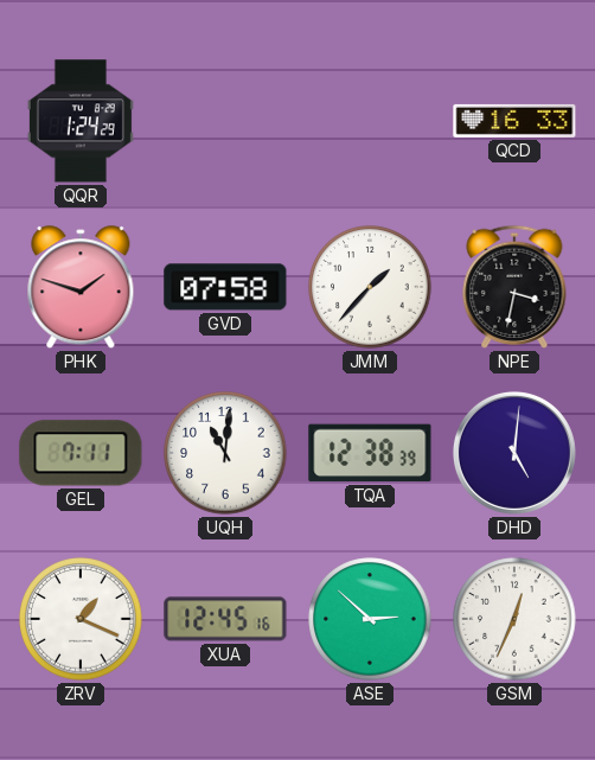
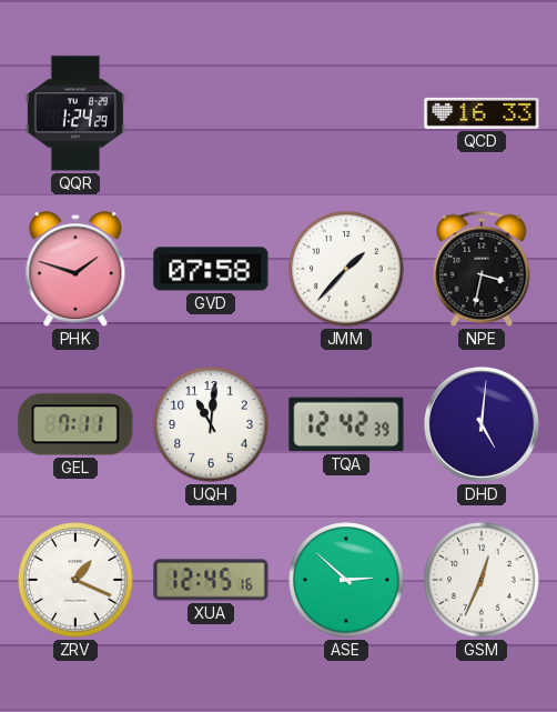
TQA: 12:38 -> 12:42
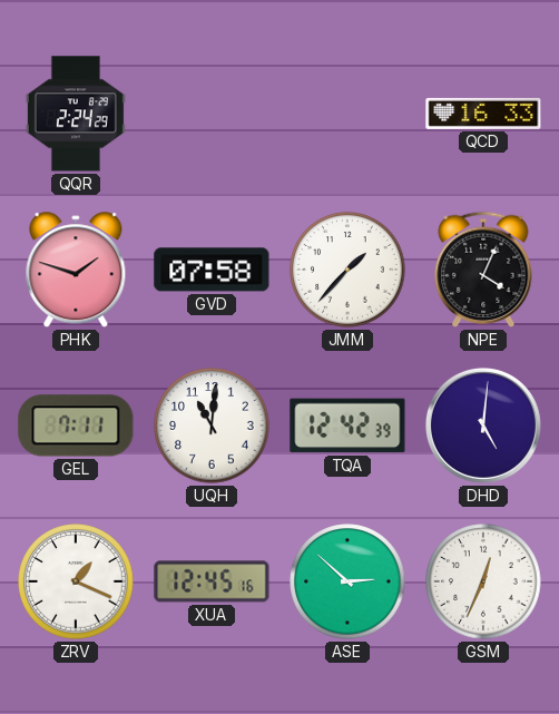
QQR: 1:24 -> 2:24
NPE: 3:32 -> 4:04
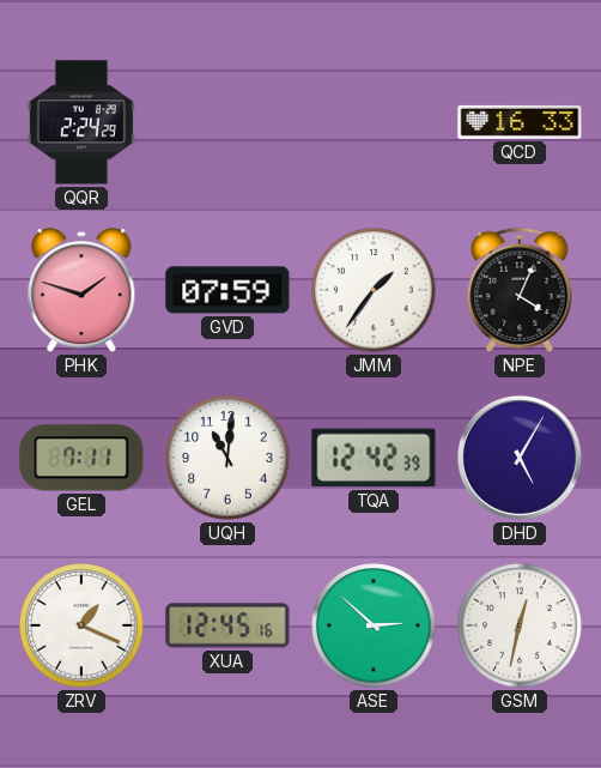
GVD: 07:58 -> 07:59
JMM: 1:37 -> 1:36
DHD: 5:01 -> 5:05
GSM: 12:34 -> 12:32
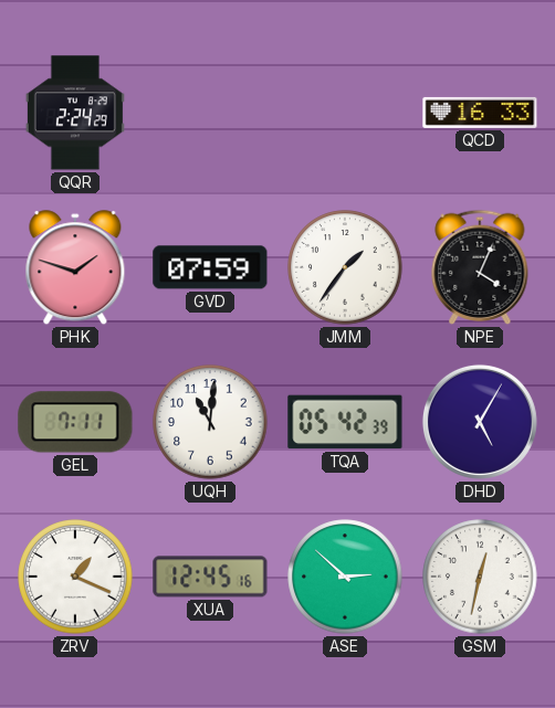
TQA: 12:42 -> 05:42
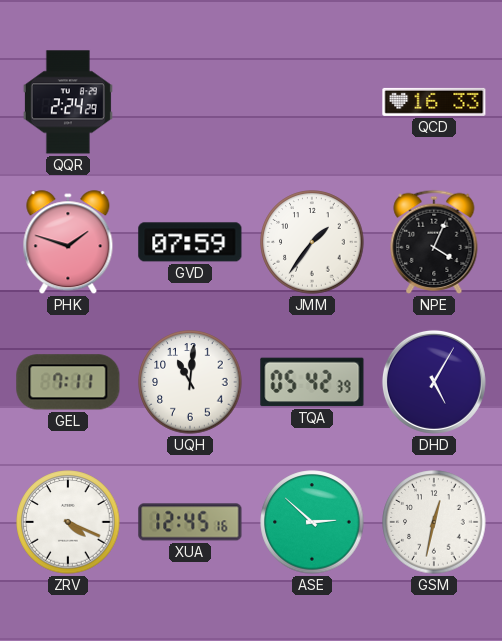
ZRV: 1:19 -> 4:19
